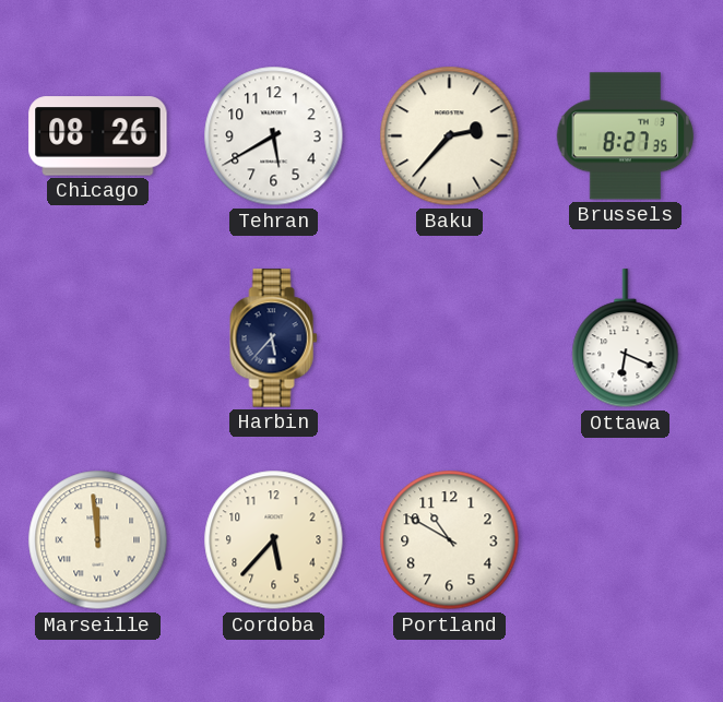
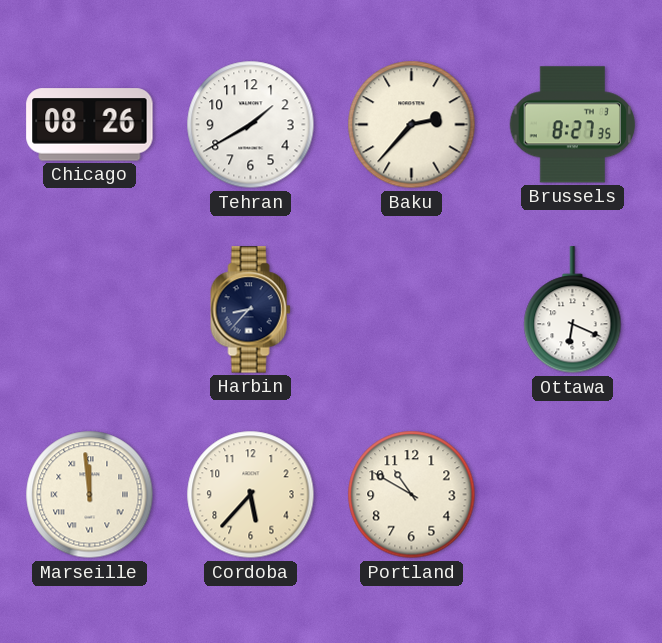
Tehran: 5:40 -> 1:40
Harbin: 5:37 -> 8:37
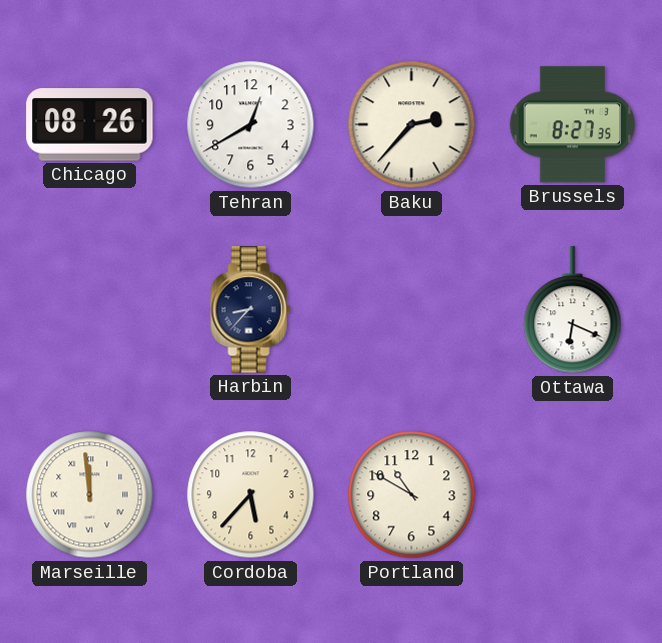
Tehran: 1:40 -> 12:40
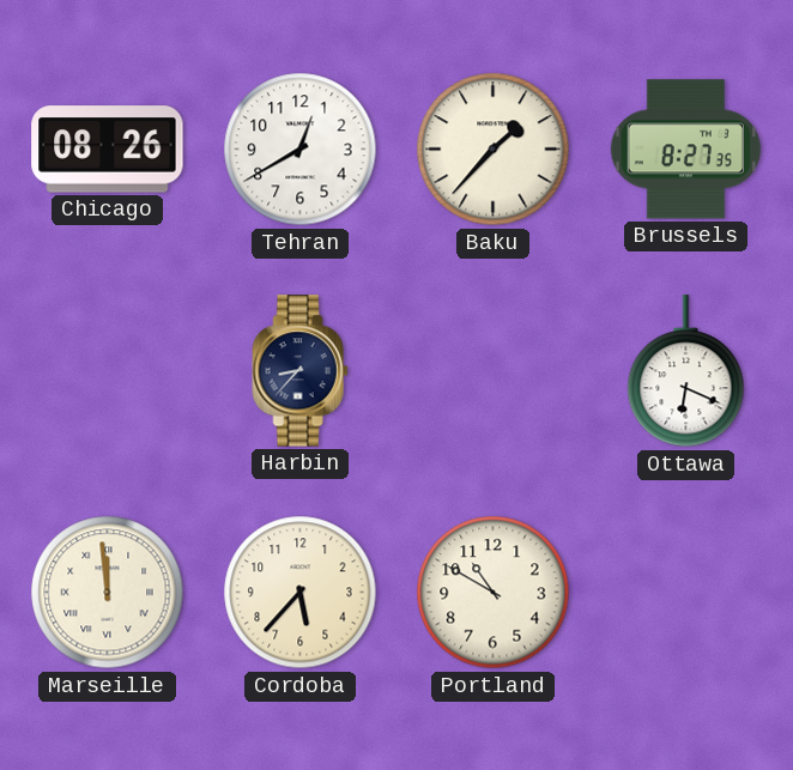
Baku: 2:37 -> 1:37
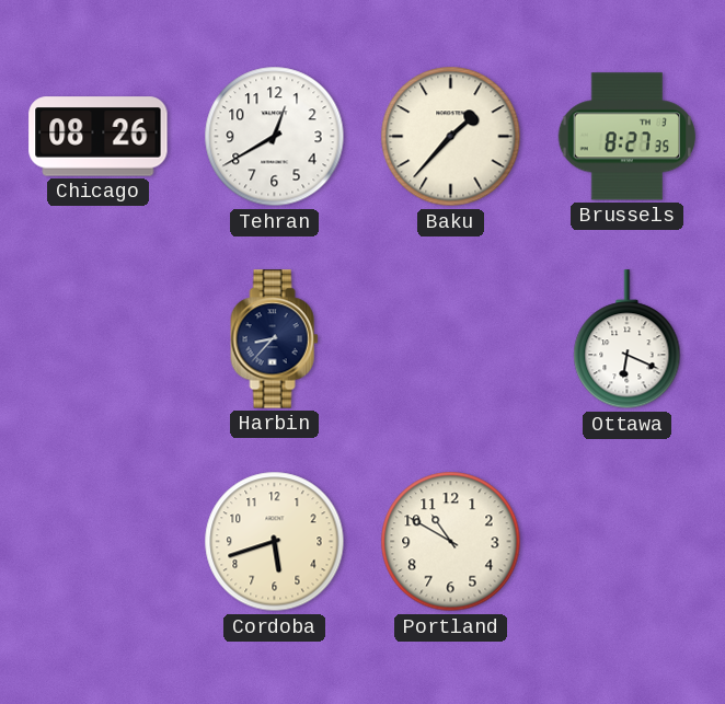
Marseille: 11:59 -> none
Cordoba: 5:37 -> 5:42
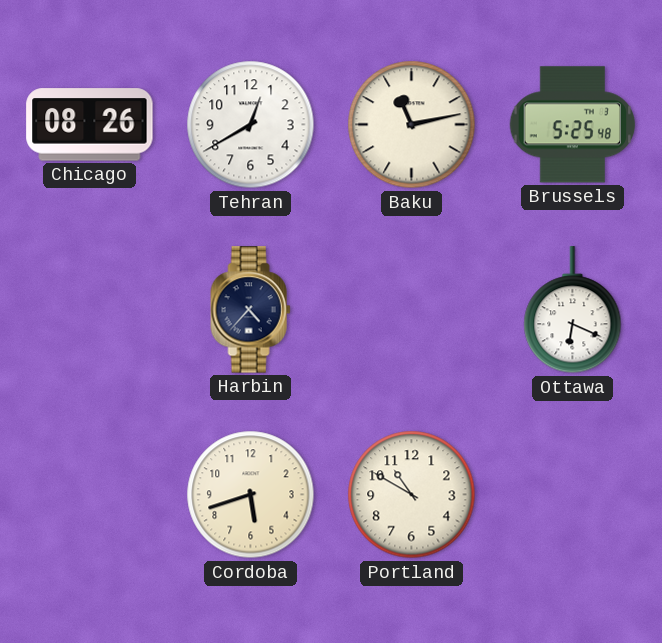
Baku: 1:37 -> 11:13
Brussels: 8:27 -> 5:25
Harbin: 8:37 -> 4:37
